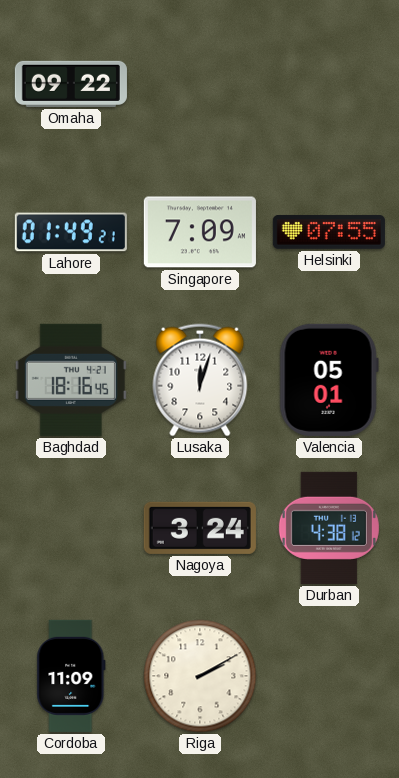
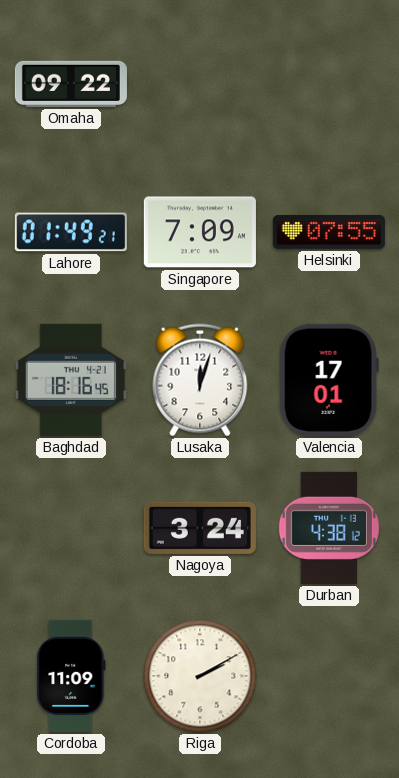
Valencia: 05:01 -> 17:01
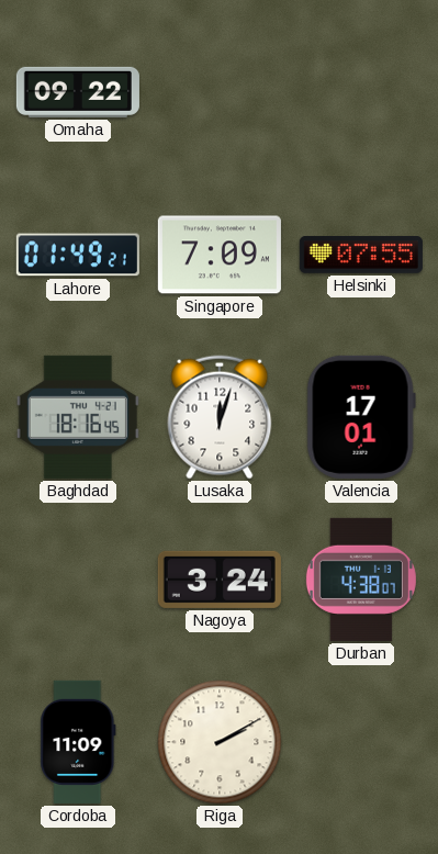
Durban: 4:38:12 -> 4:38:07
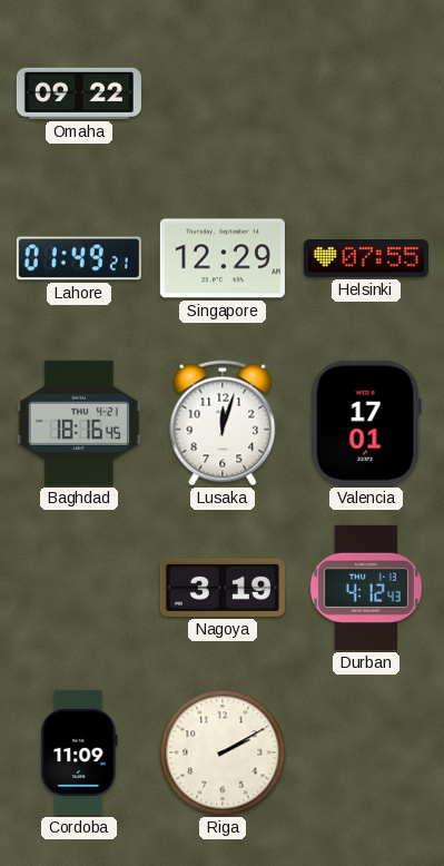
Singapore: 7:09 -> 12:29
Nagoya: 3:24 -> 3:19
Durban: 4:38 -> 4:12
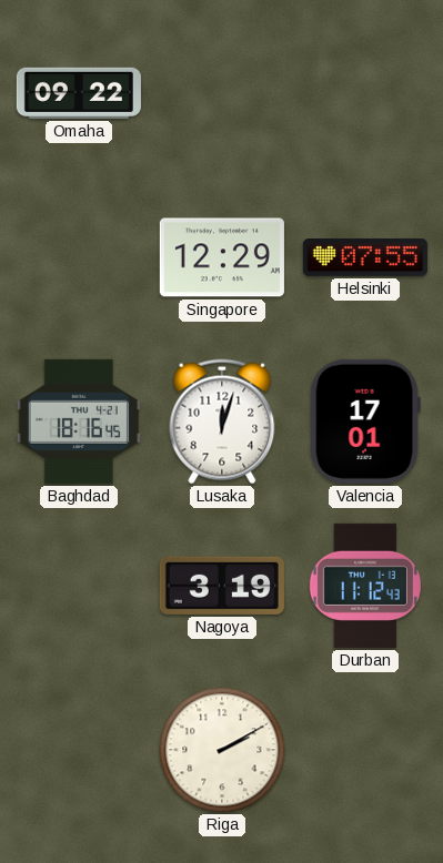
Lahore: 01:49 -> none
Durban: 4:12 -> 11:12
Cordoba: 11:09 -> none
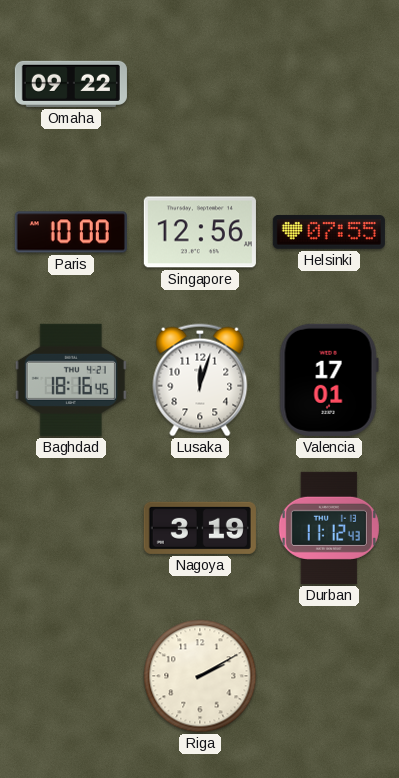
Paris: none -> 10:00
Singapore: 12:29 -> 12:56
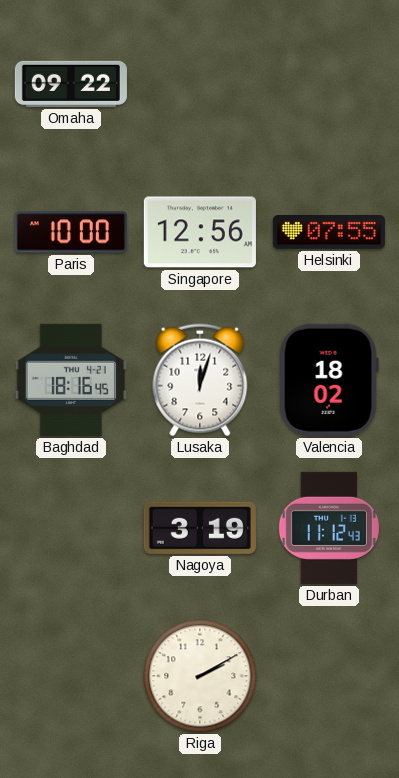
Valencia: 17:01 -> 18:02
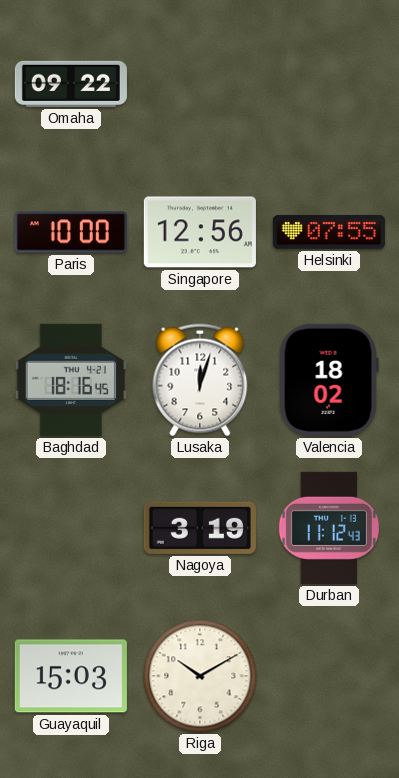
Guayaquil: none -> 15:03
Riga: 2:10 -> 10:10
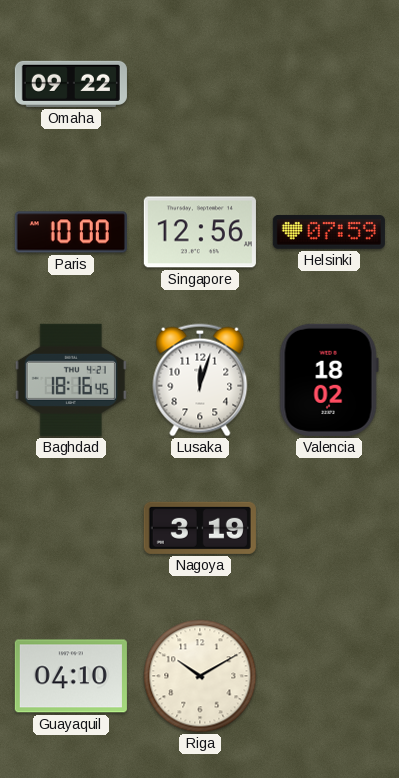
Helsinki: 07:55 -> 07:59
Durban: 11:12 -> none
Guayaquil: 15:03 -> 04:10
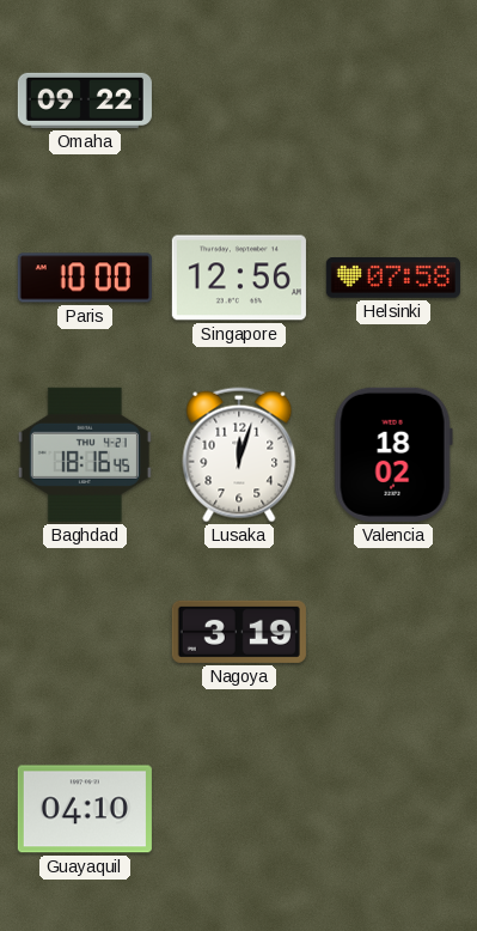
Helsinki: 07:59 -> 07:58
Riga: 10:10 -> none
